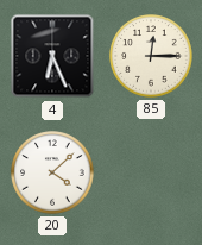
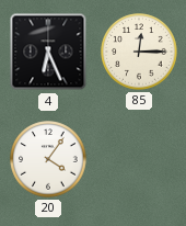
20: 4:08 -> 4:06
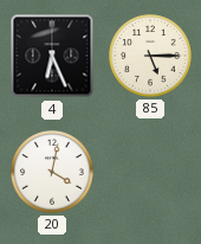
85: 12:15 -> 5:15
20: 4:06 -> 4:02
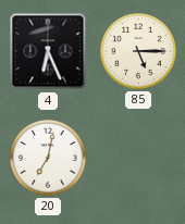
20: 4:02 -> 7:02
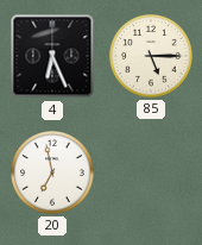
20: 7:02 -> 6:58
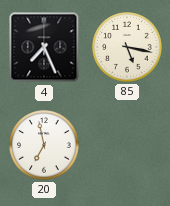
4: 6:26 -> 7:26
85: 5:15 -> 5:17
